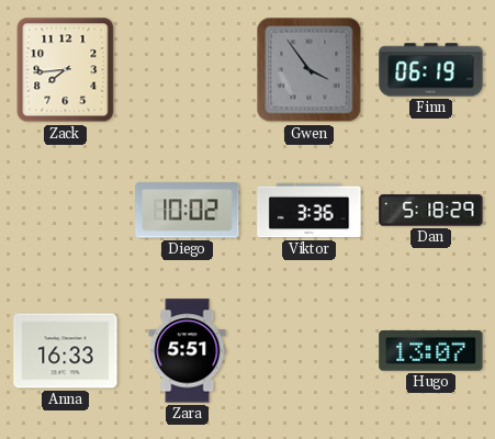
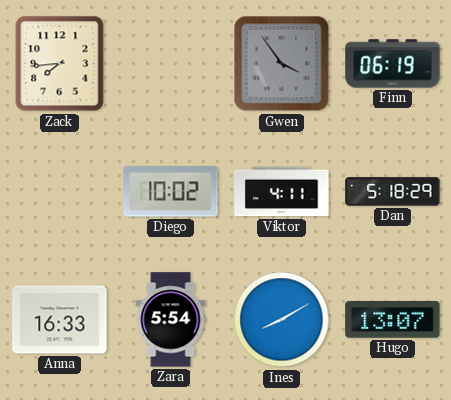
Viktor: 3:36 -> 4:11
Zara: 5:51 -> 5:54
Ines: none -> 8:10
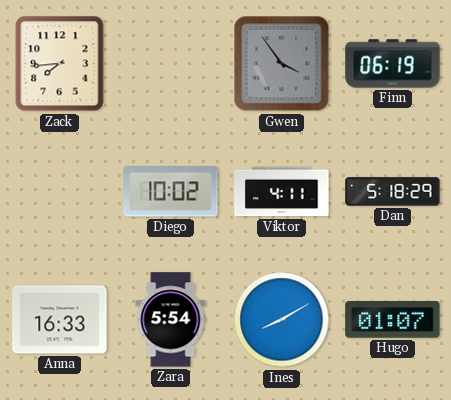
Hugo: 13:07 -> 01:07
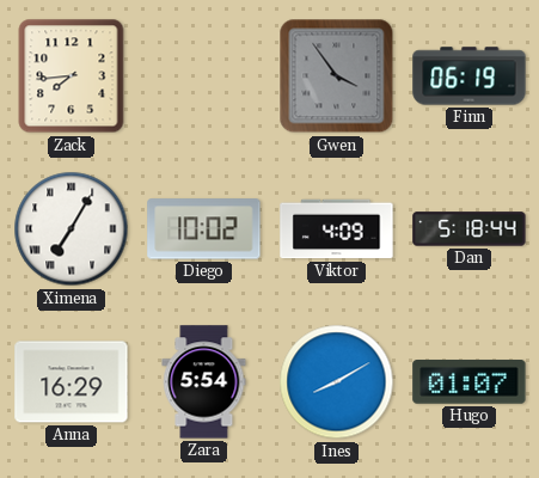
Ximena: none -> 7:05
Viktor: 4:11 -> 4:09
Dan: 5:18:29 -> 5:18:44
Anna: 16:33 -> 16:29
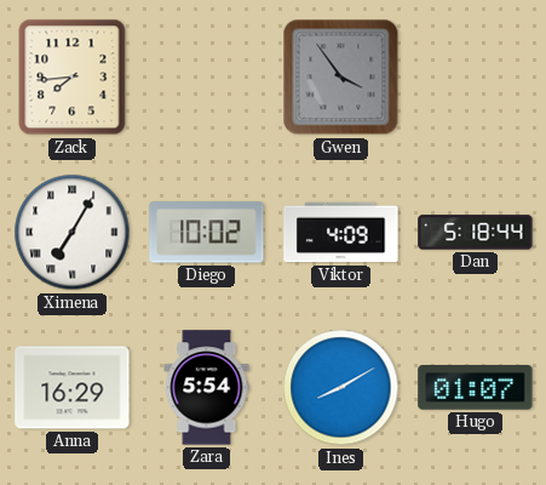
Finn: 06:19 -> none
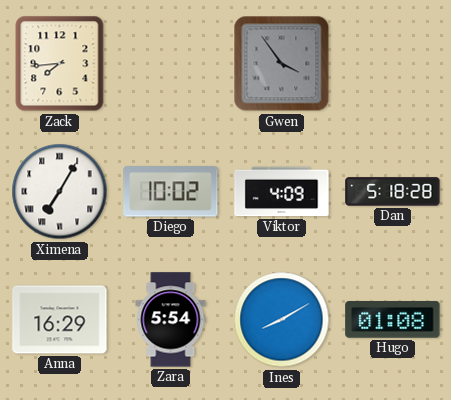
Dan: 5:18:44 -> 5:18:28
Hugo: 01:07 -> 01:08
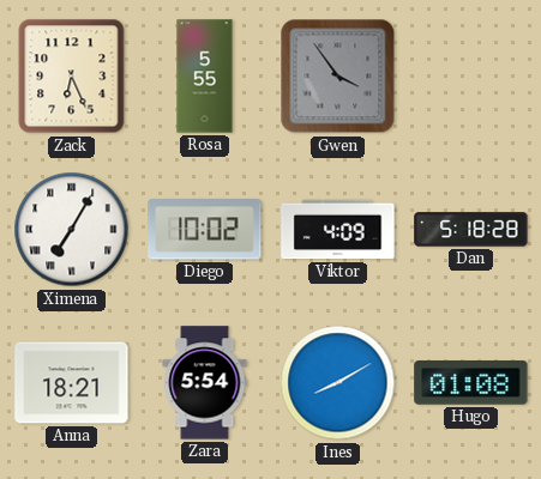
Zack: 7:44 -> 6:26
Rosa: none -> 5:55
Anna: 16:29 -> 18:21
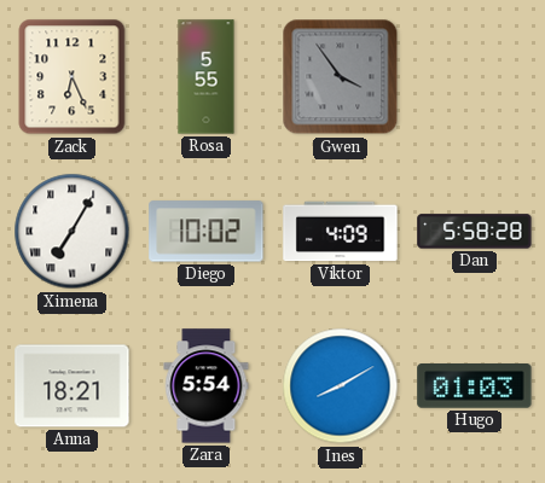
Dan: 5:18 -> 5:58
Hugo: 01:08 -> 01:03
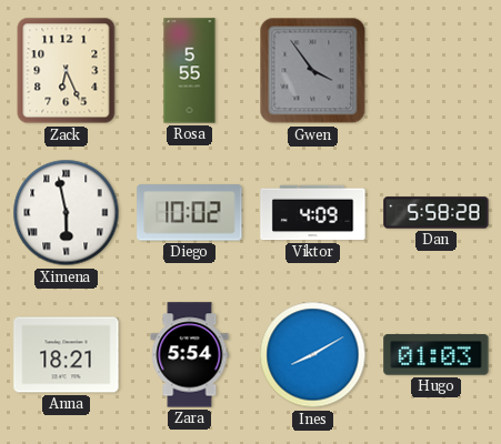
Ximena: 7:05 -> 5:58
